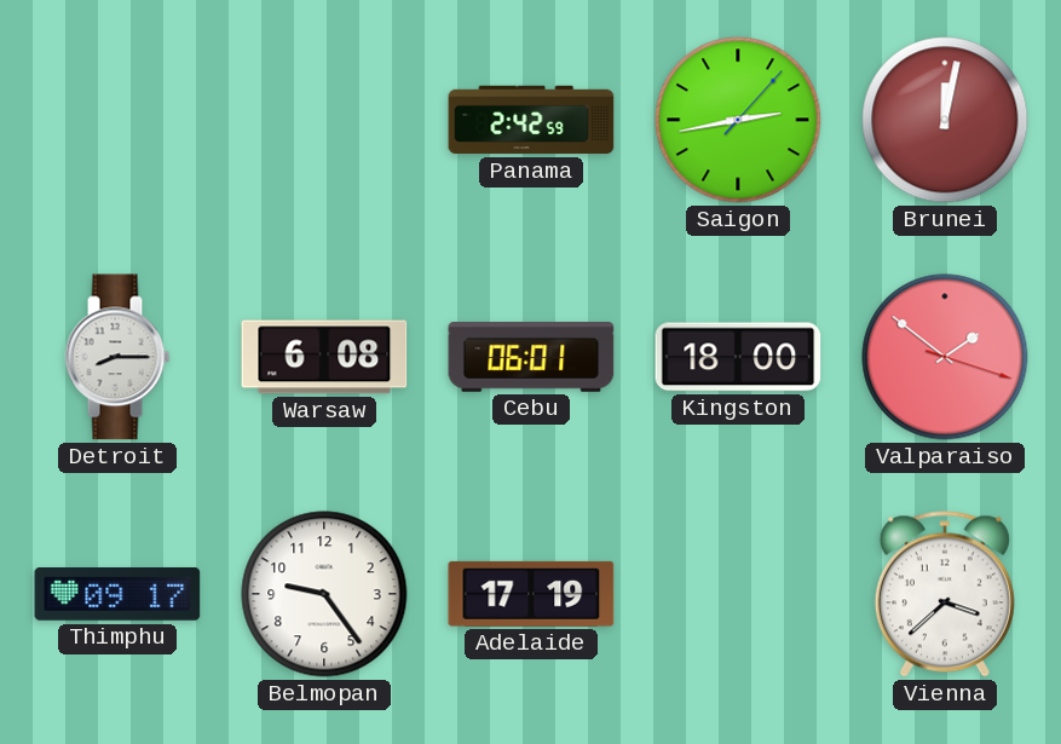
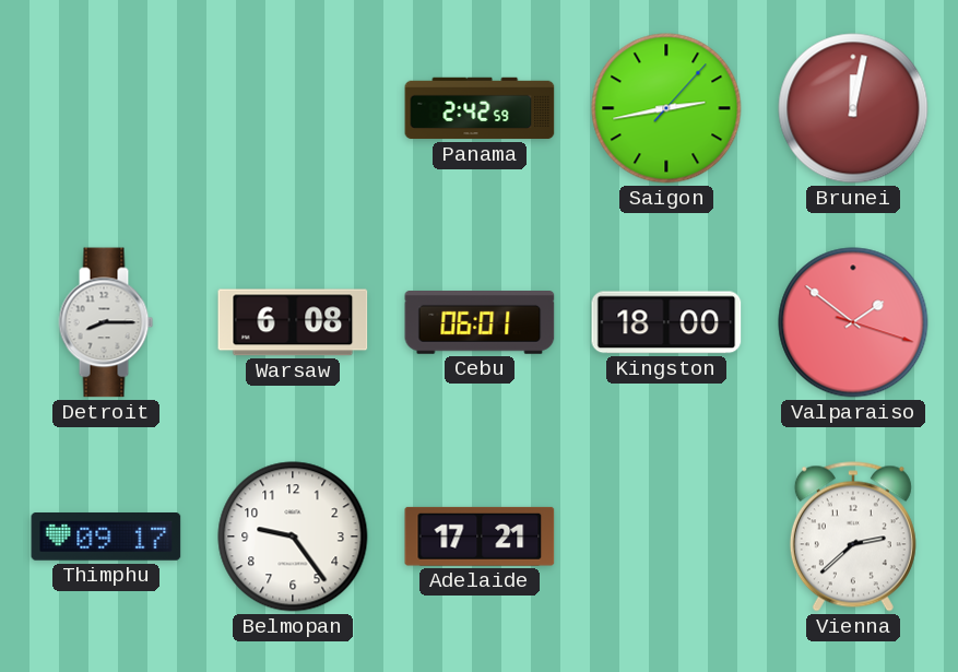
Adelaide: 17:19 -> 17:21
Vienna: 3:38 -> 2:38
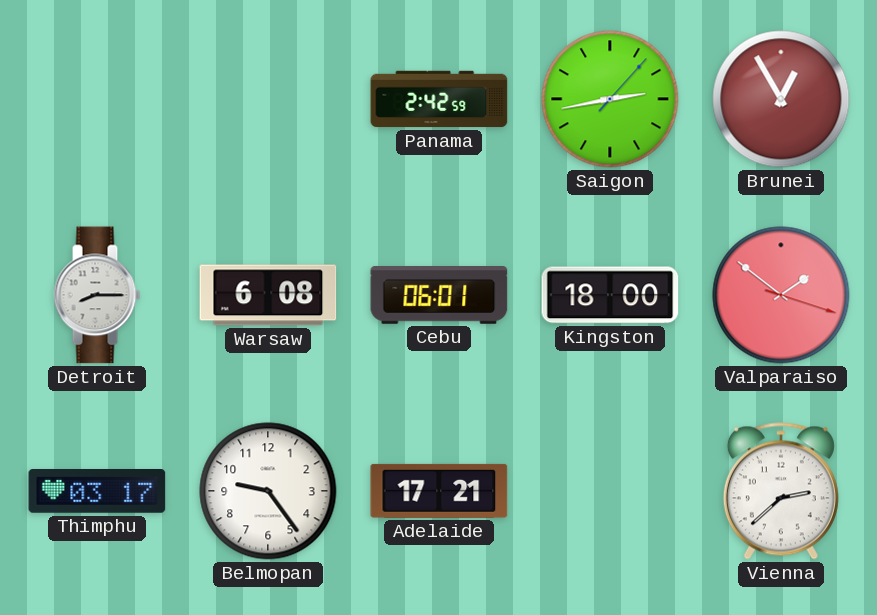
Brunei: 12:02 -> 12:55
Thimphu: 09:17 -> 03:17
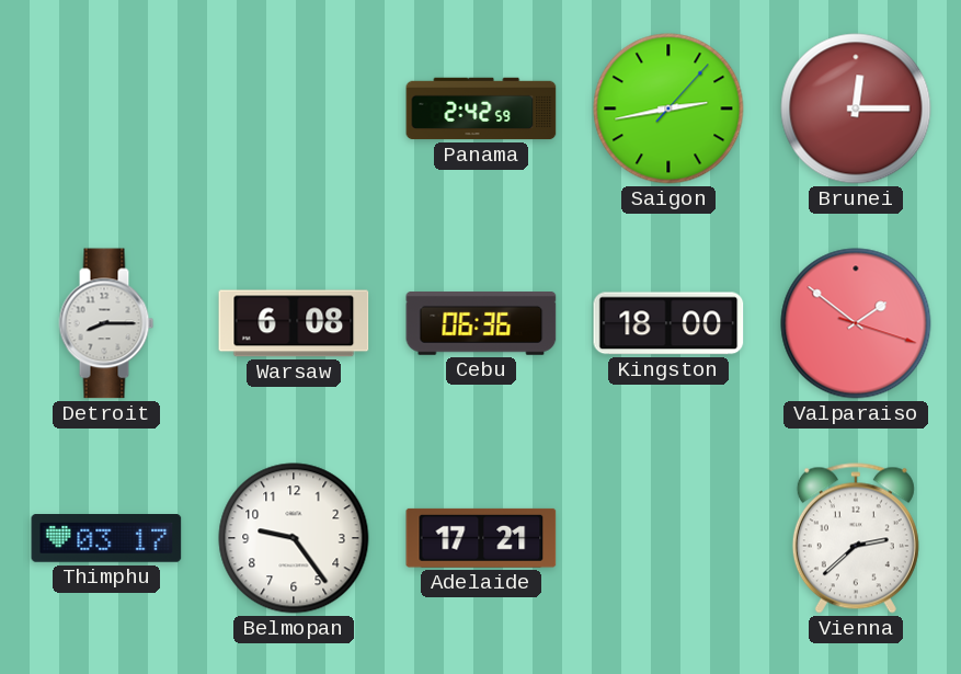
Brunei: 12:55 -> 12:15
Cebu: 06:01 -> 06:36
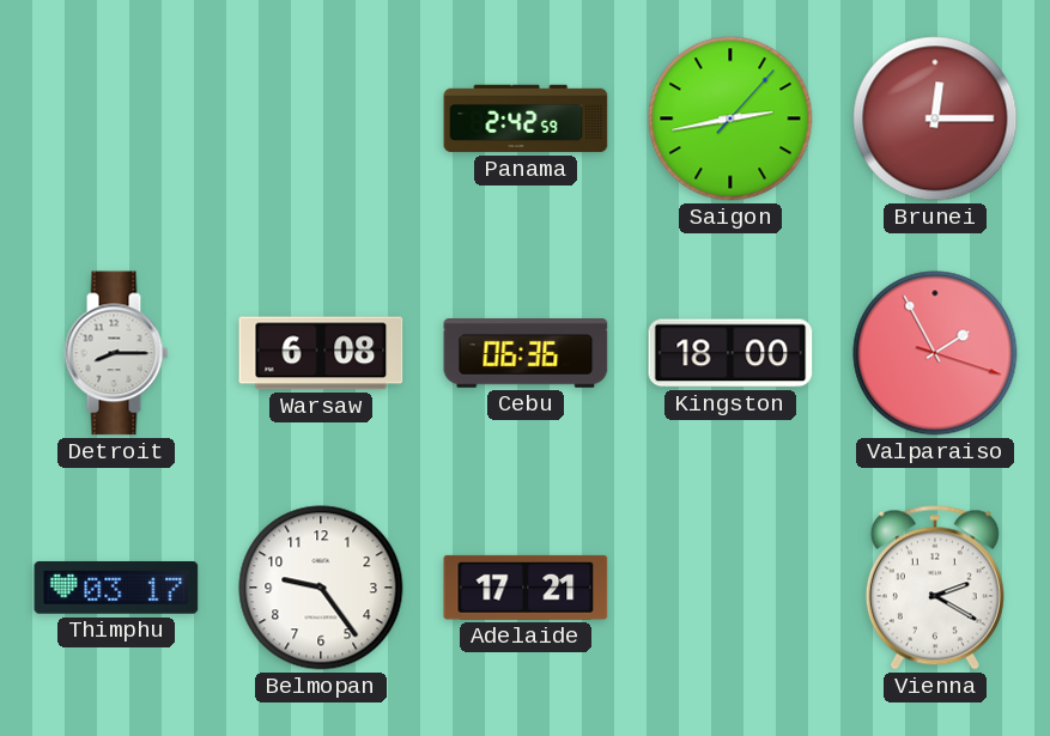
Valparaiso: 1:51 -> 1:55
Vienna: 2:38 -> 2:20
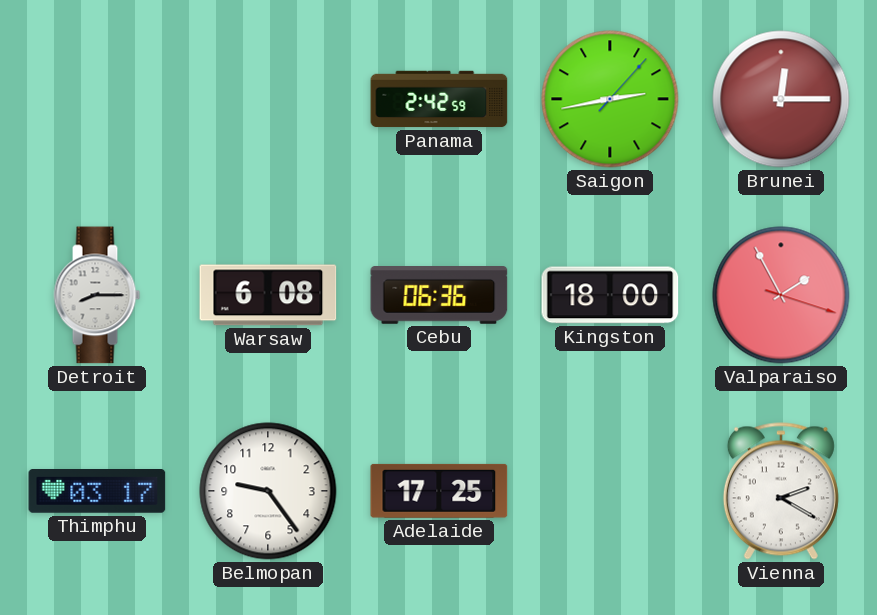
Adelaide: 17:21 -> 17:25
